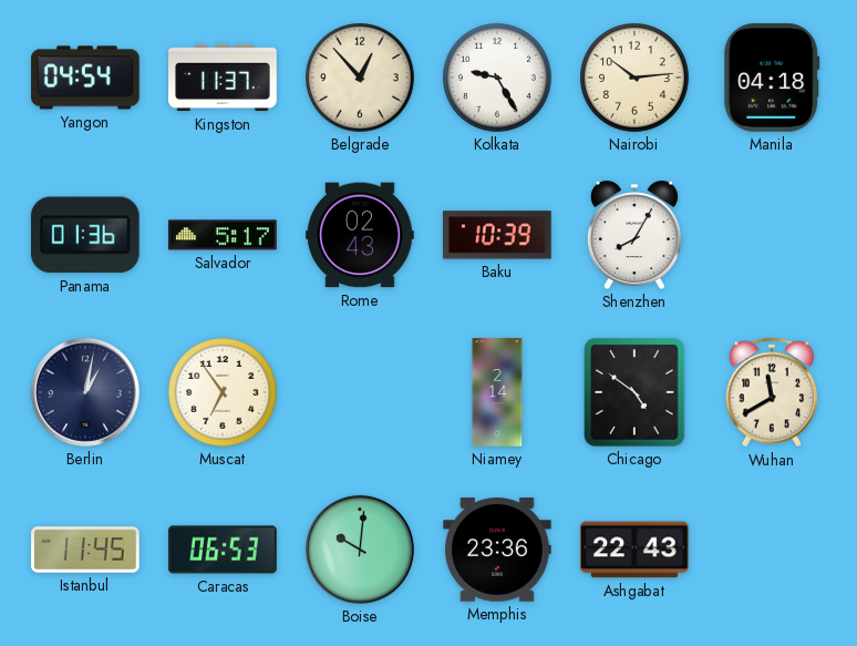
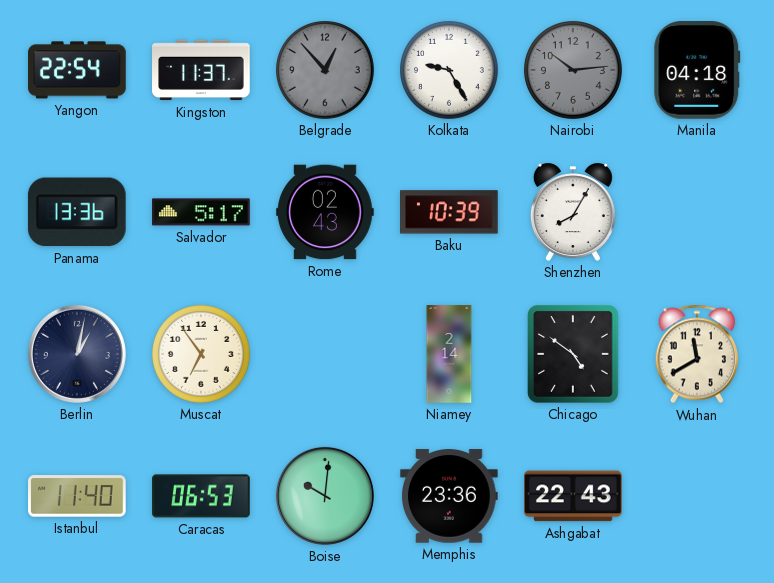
Yangon: 04:54 -> 22:54
Belgrade dial: cream -> grey
Nairobi dial: cream -> grey
Panama: 01:36 -> 13:36
Istanbul: 11:45 -> 11:40
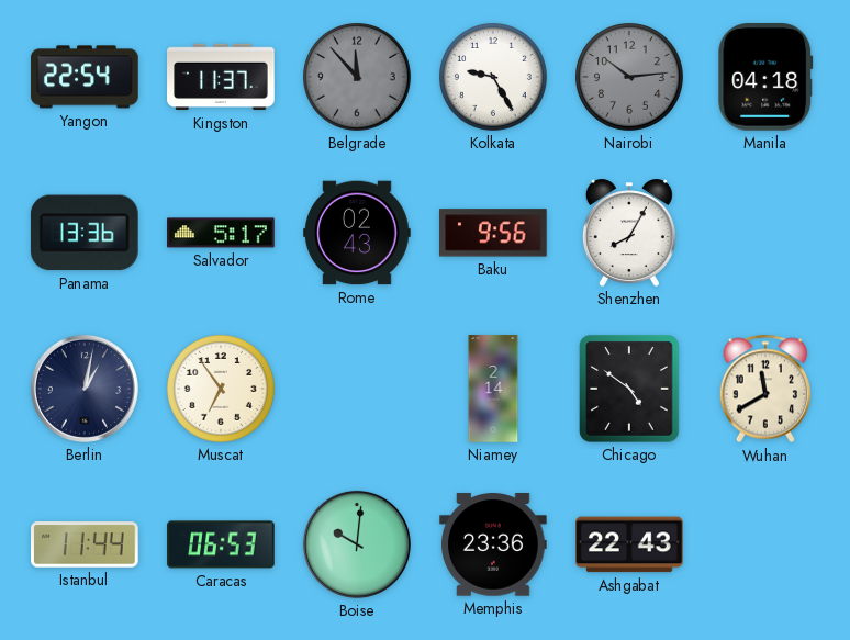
Belgrade: 12:53 -> 11:53
Baku: 10:39 -> 9:56
Istanbul: 11:40 -> 11:44
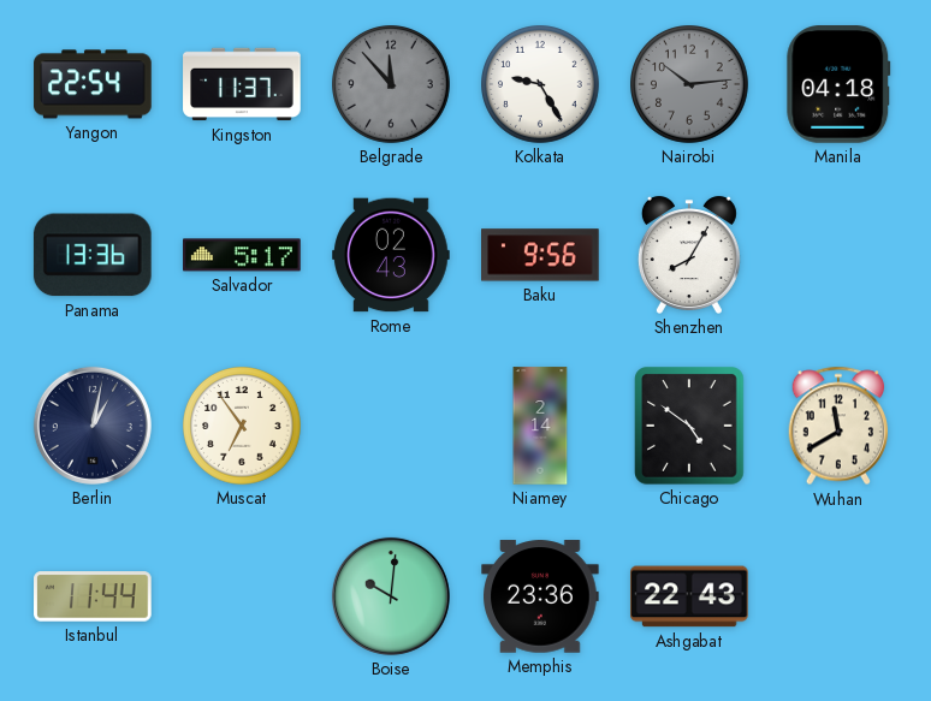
Caracas: 06:53 -> none
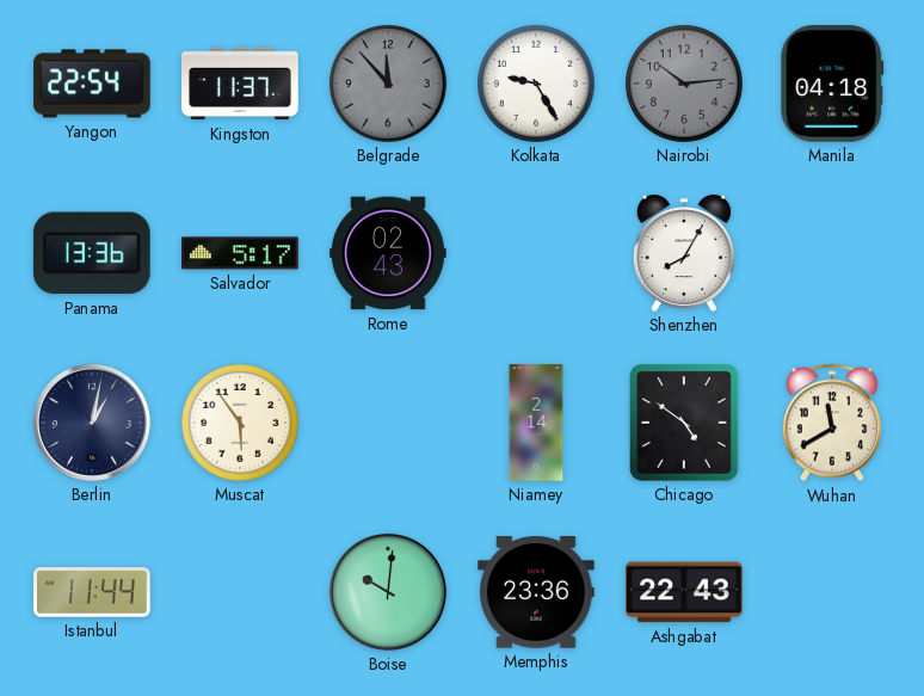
Baku: 9:56 -> none
Muscat: 6:54 -> 5:54
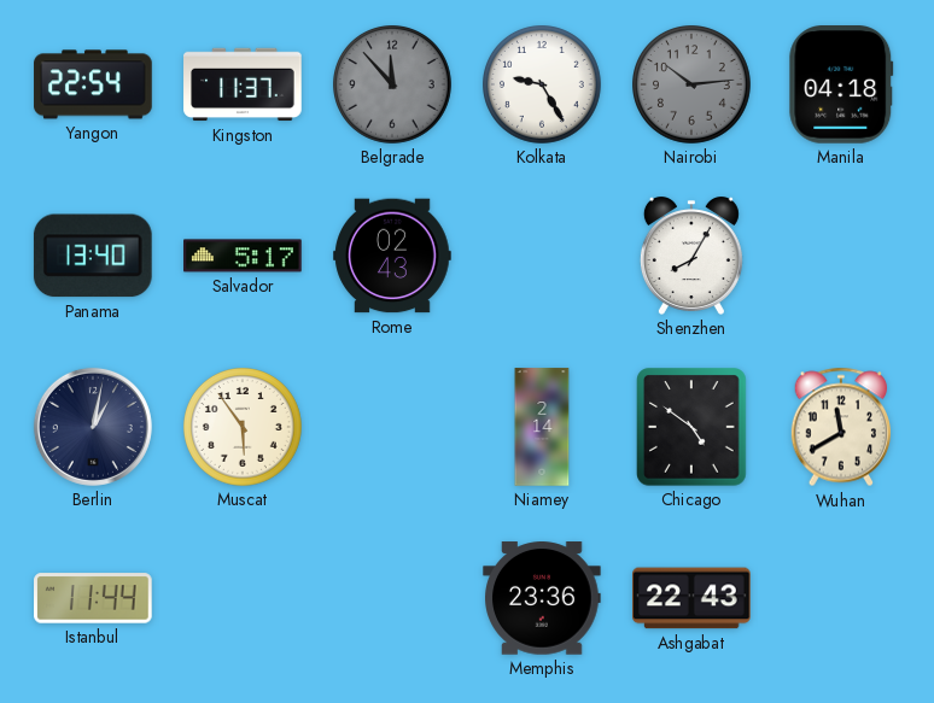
Panama: 13:36 -> 13:40
Boise: 10:01 -> none
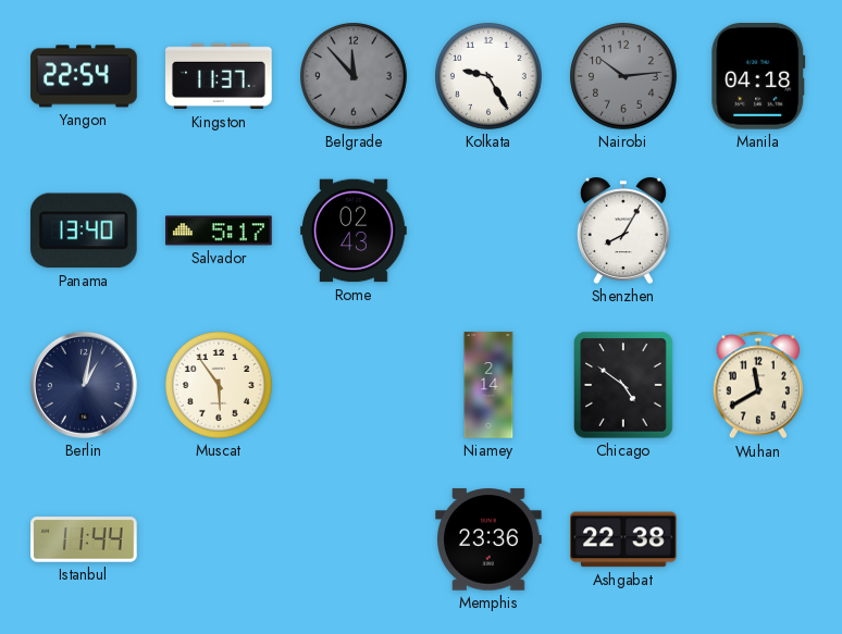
Ashgabat: 22:43 -> 22:38
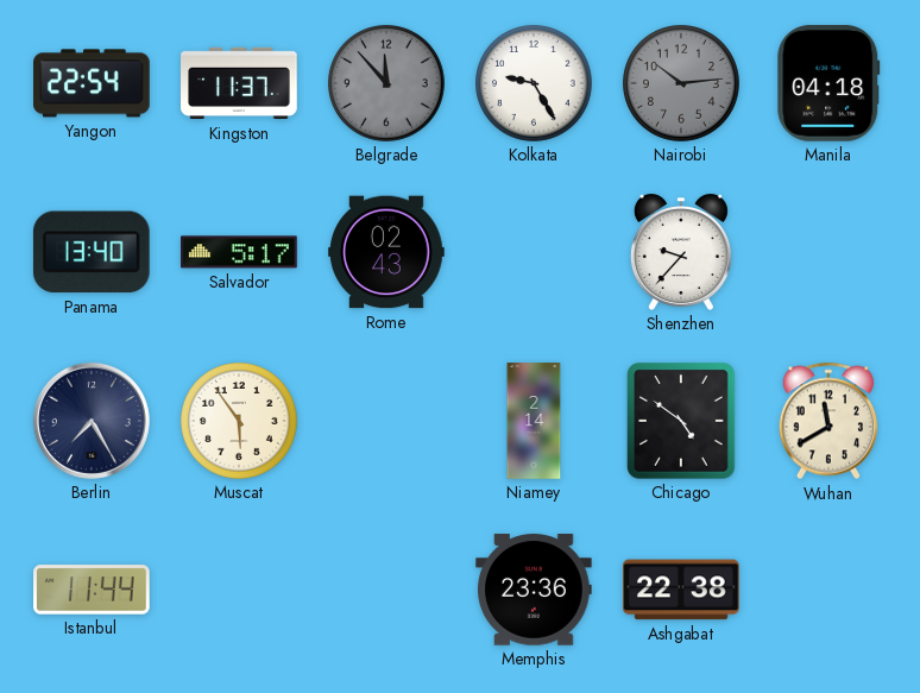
Shenzhen: 8:05 -> 9:37
Berlin: 1:02 -> 7:25
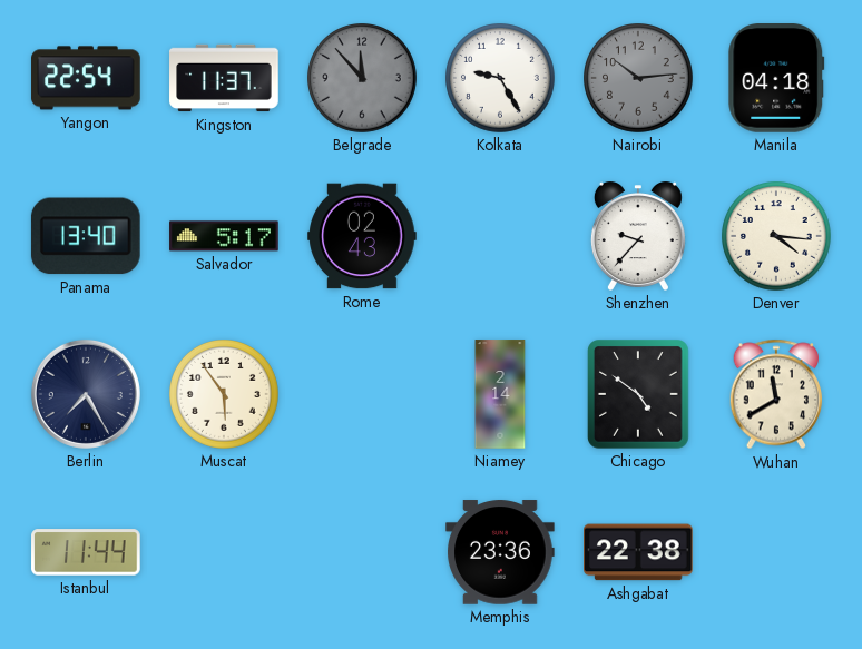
Denver: none -> 4:16
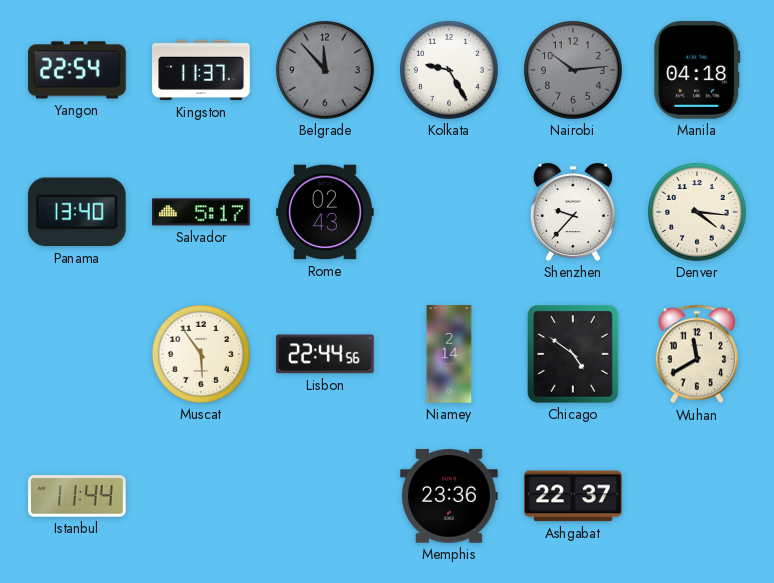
Berlin: 7:25 -> none
Lisbon: none -> 22:44
Ashgabat: 22:38 -> 22:37
